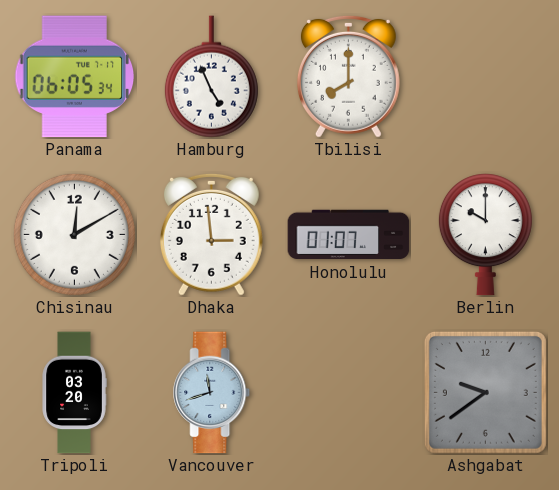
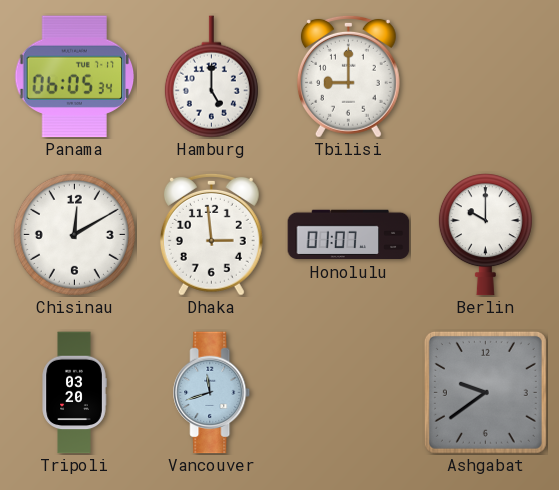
Hamburg: 4:56 -> 5:00
Tbilisi: 8:00 -> 9:00
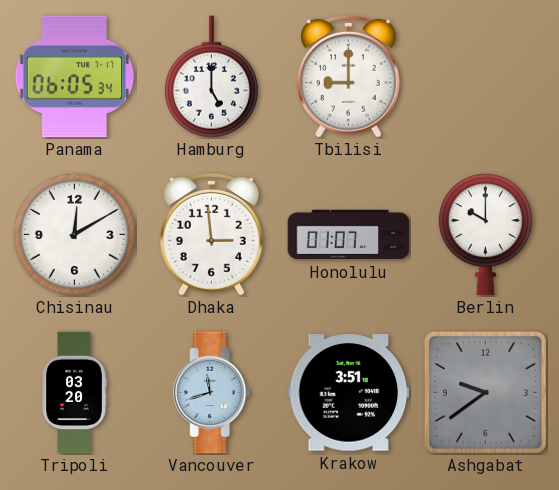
Krakow: none -> 3:51
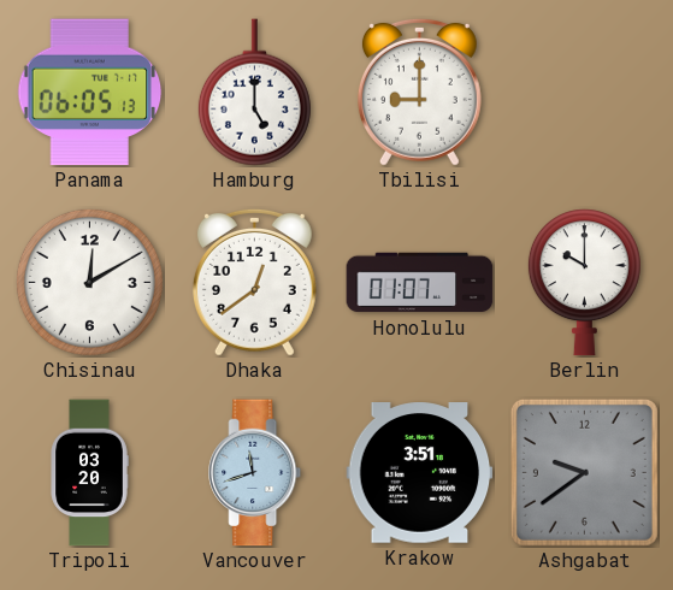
Panama: 06:05:34 -> 06:05:13
Dhaka: 2:59 -> 12:39
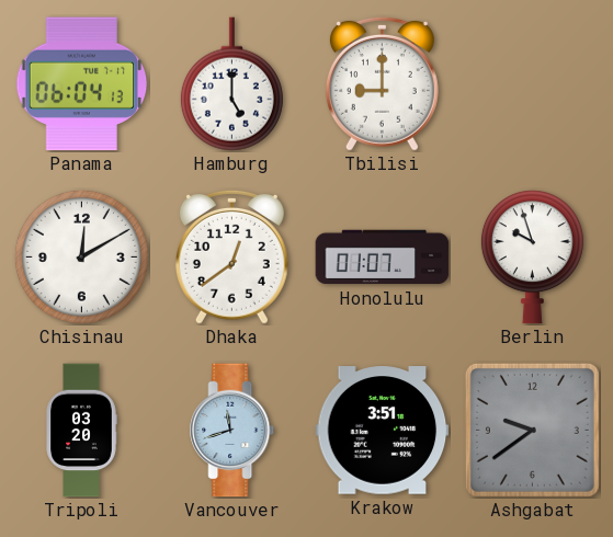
Panama: 06:05 -> 06:04
Berlin: 10:00 -> 9:57
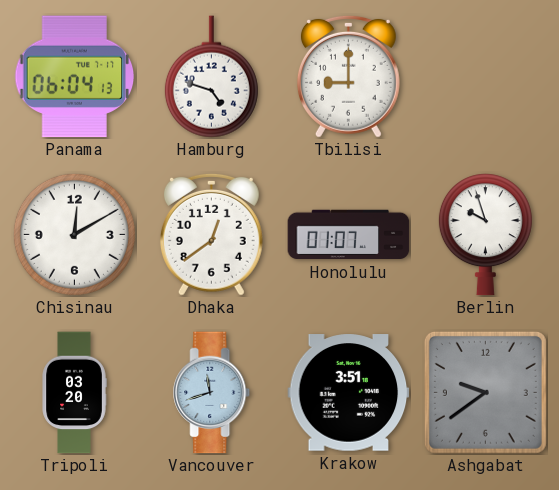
Hamburg: 5:00 -> 4:48
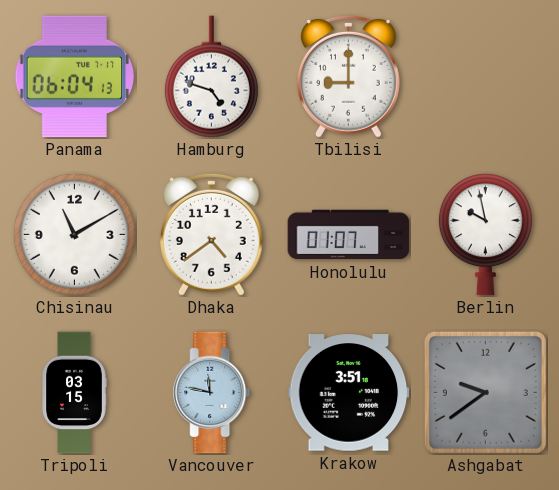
Chisinau: 12:10 -> 11:10
Dhaka: 12:39 -> 4:39
Berlin: 9:57 -> 9:58
Tripoli: 03:20 -> 03:15
Vancouver: 11:42 -> 11:47
